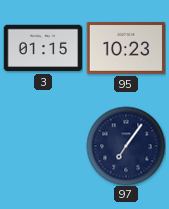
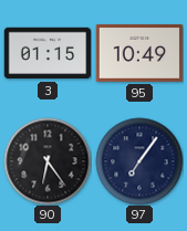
95: 10:23 -> 10:49
90: none -> 6:24
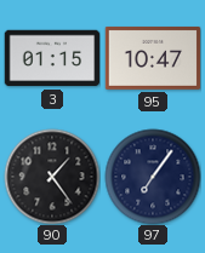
95: 10:49 -> 10:47
90: 6:24 -> 1:24
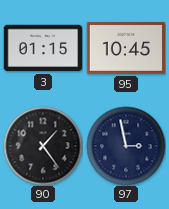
95: 10:47 -> 10:45
97: 7:06 -> 2:58
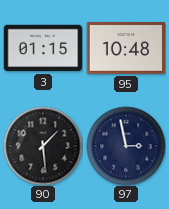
95: 10:45 -> 10:48
90: 1:24 -> 1:29
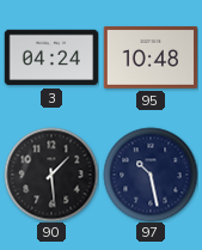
3: 01:15 -> 04:24
97: 2:58 -> 10:28
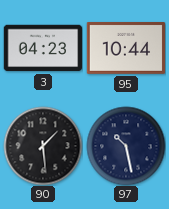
3: 04:24 -> 04:23
95: 10:48 -> 10:44
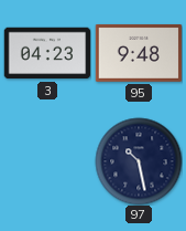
95: 10:44 -> 9:48
90: 1:29 -> none
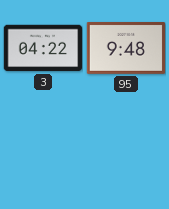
3: 04:23 -> 04:22
97: 10:28 -> none
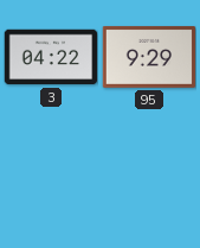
95: 9:48 -> 9:29
